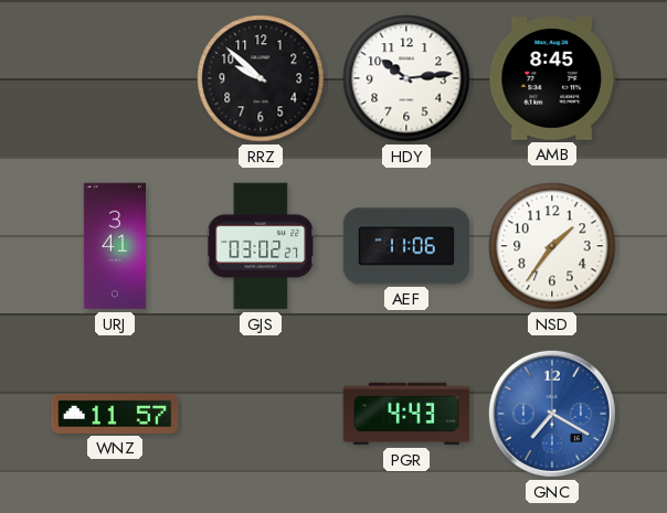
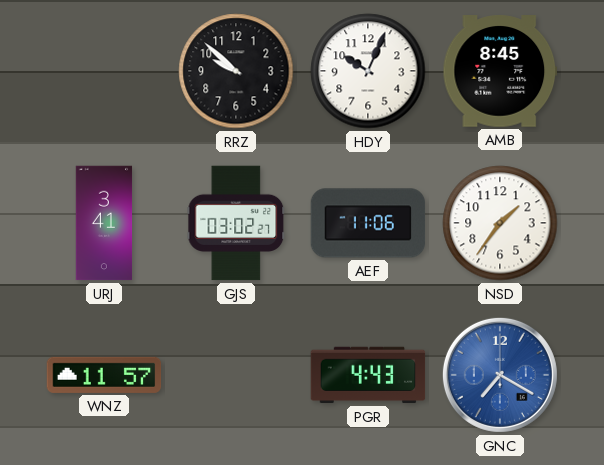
HDY: 10:14 -> 10:04
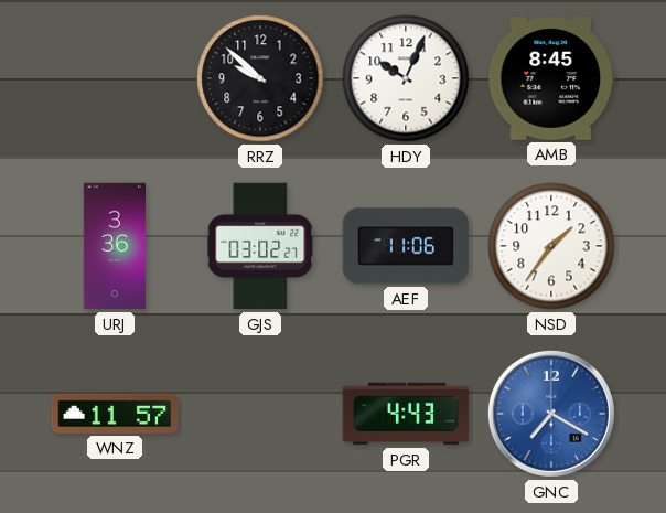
URJ: 3:41 -> 3:36
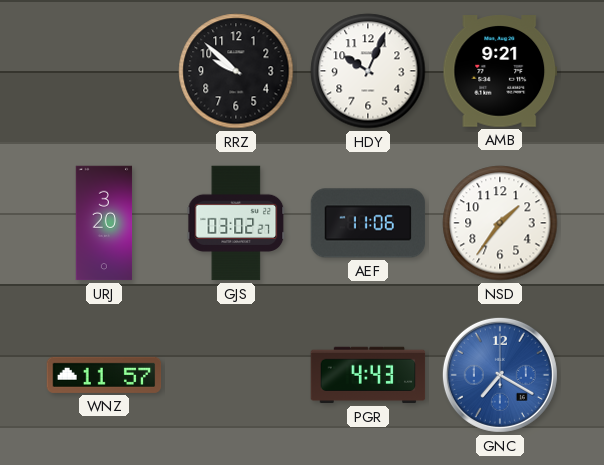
AMB: 8:45 -> 9:21
URJ: 3:36 -> 3:20
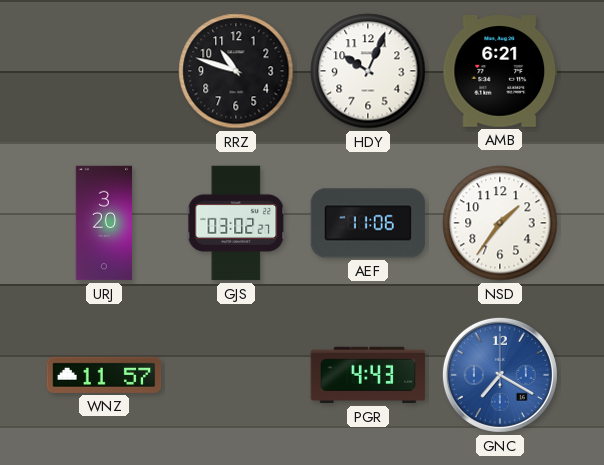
RRZ: 9:52 -> 10:48
AMB: 9:21 -> 6:21
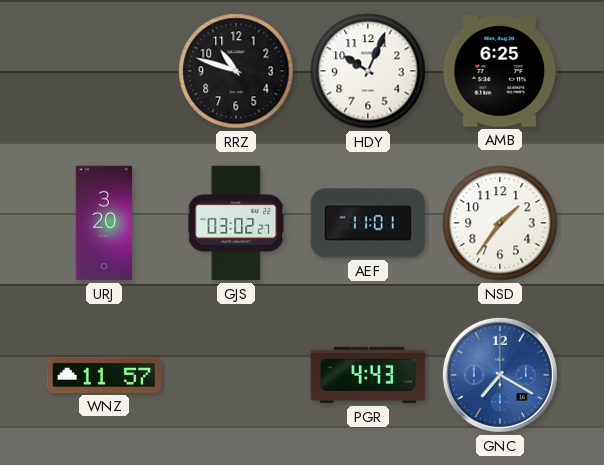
AMB: 6:21 -> 6:25
AEF: 11:06 -> 11:01
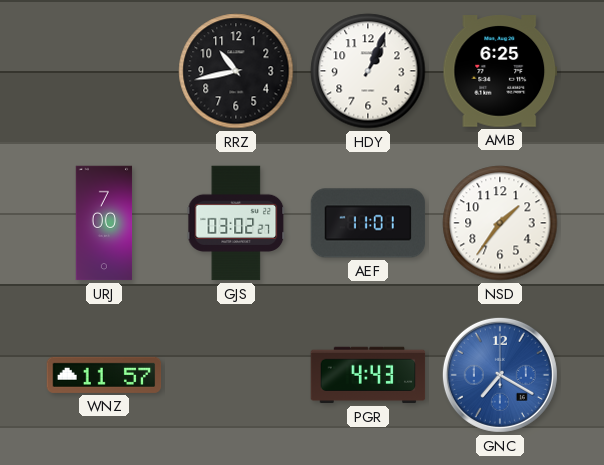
RRZ: 10:48 -> 10:43
HDY: 10:04 -> 1:04
URJ: 3:20 -> 7:00
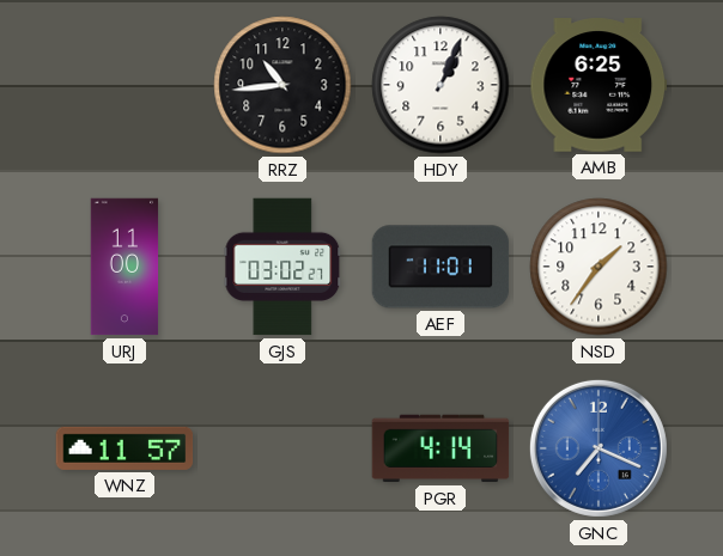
RRZ: 10:43 -> 10:44
URJ: 7:00 -> 11:00
PGR: 4:43 -> 4:14
GNC: 7:20 -> 7:19
